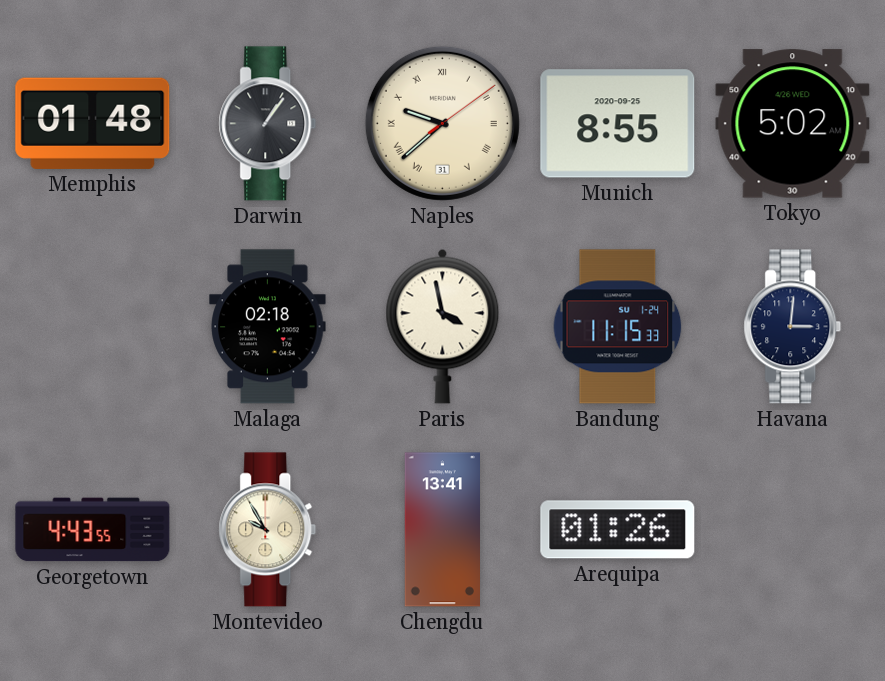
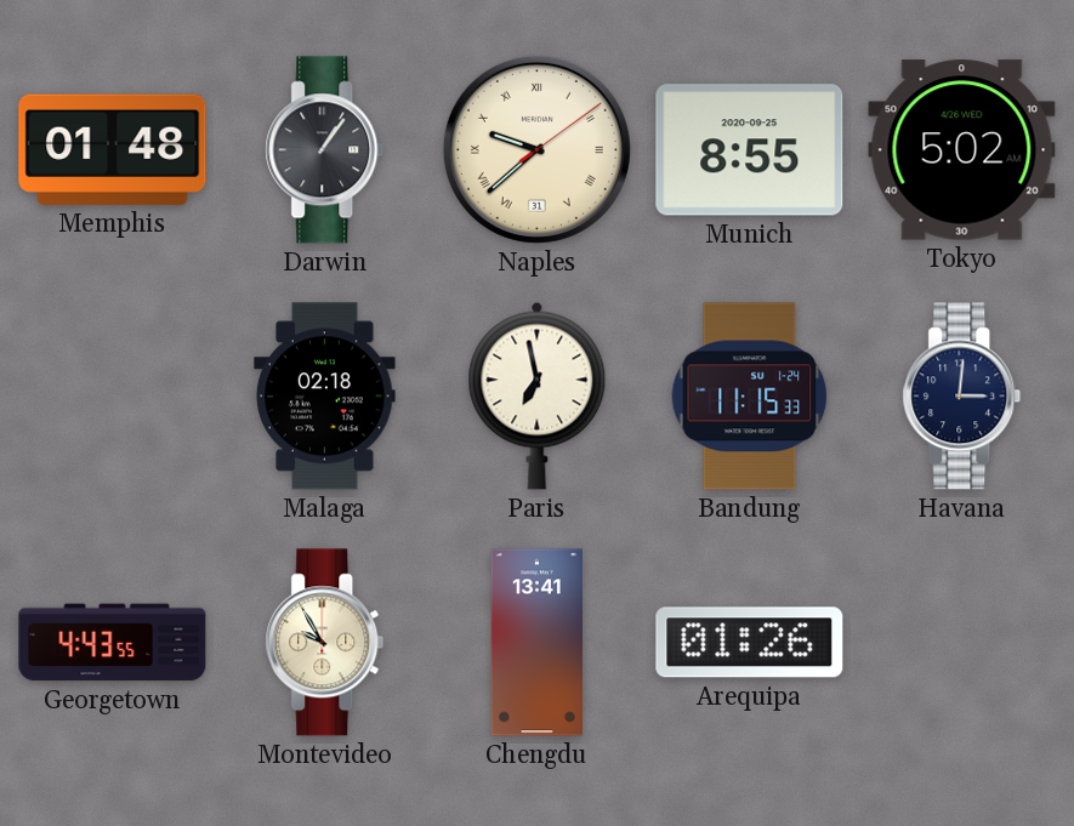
Paris: 3:58 -> 6:58
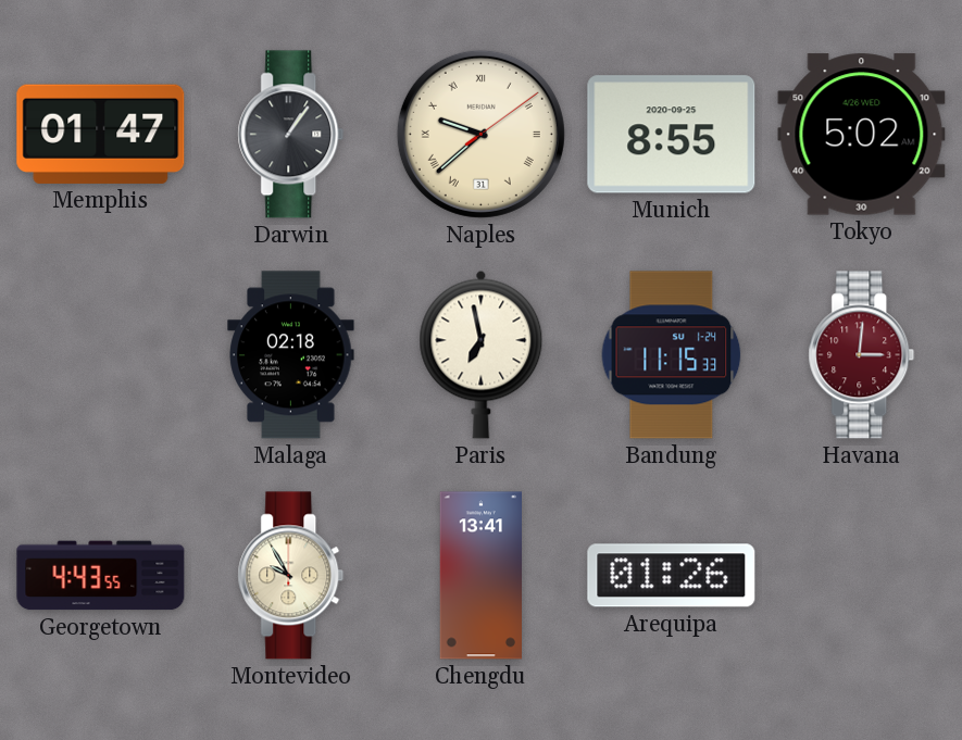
Memphis: 01:48 -> 01:47
Havana dial: navy -> burgundy
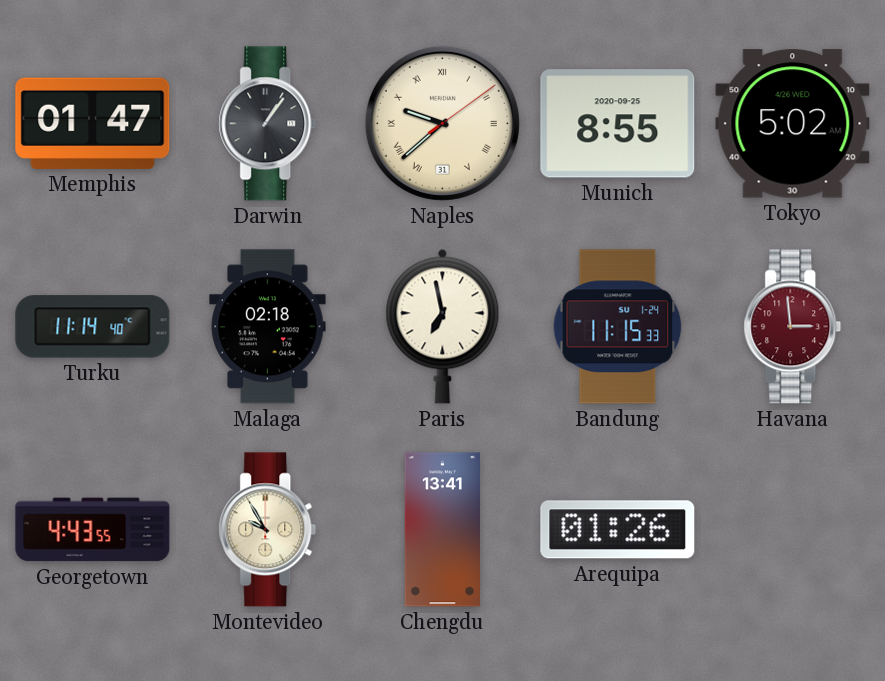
Turku: none -> 11:14
Havana: 3:01 -> 2:59
